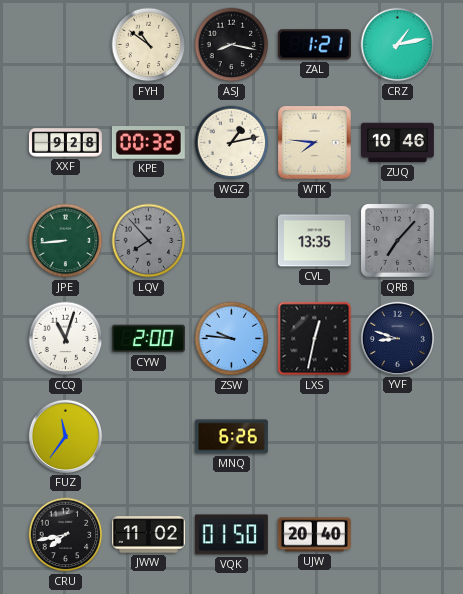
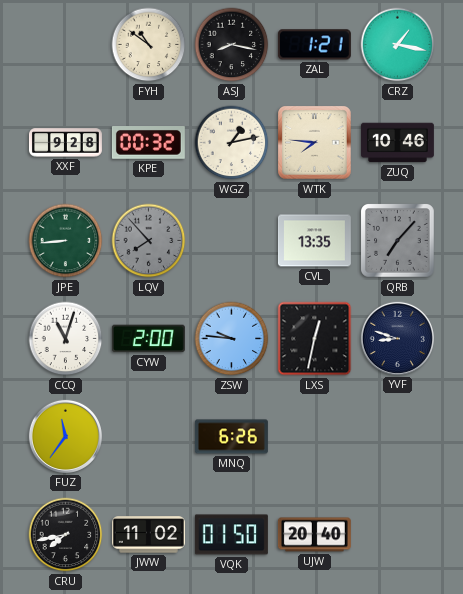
CRZ: 1:13 -> 1:17
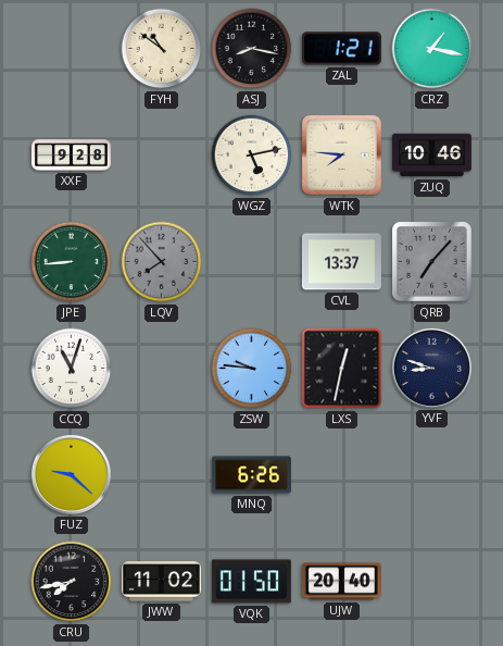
KPE: 00:32 -> none
WGZ: 1:13 -> 5:13
CVL: 13:35 -> 13:37
CYW: 2:00 -> none
FUZ: 11:36 -> 9:22
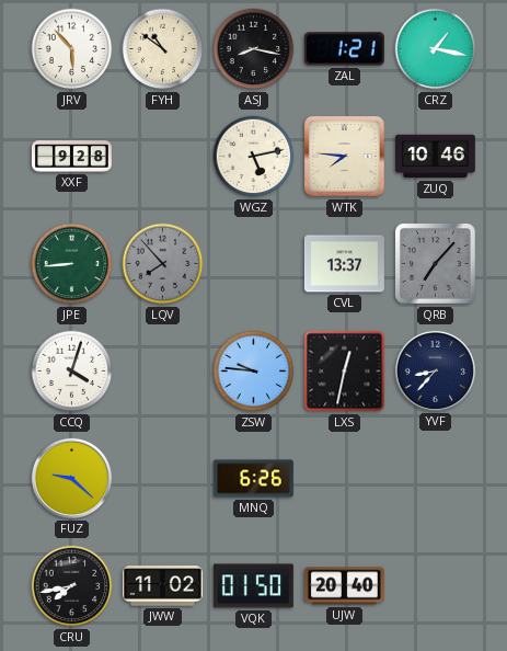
JRV: none -> 5:53
CCQ: 11:03 -> 4:03
YVF: 8:48 -> 8:37
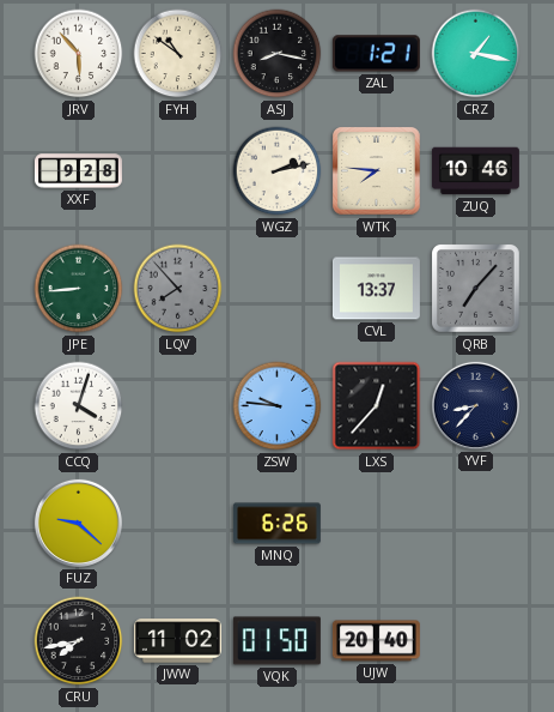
WGZ: 5:13 -> 2:13
LXS: 12:32 -> 12:37
